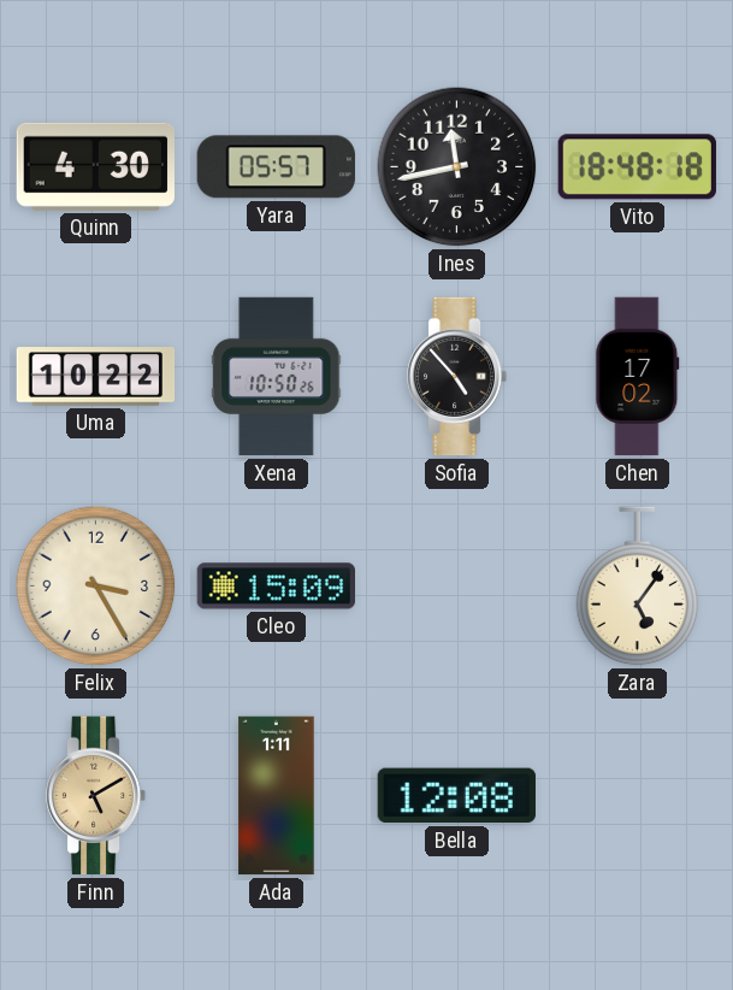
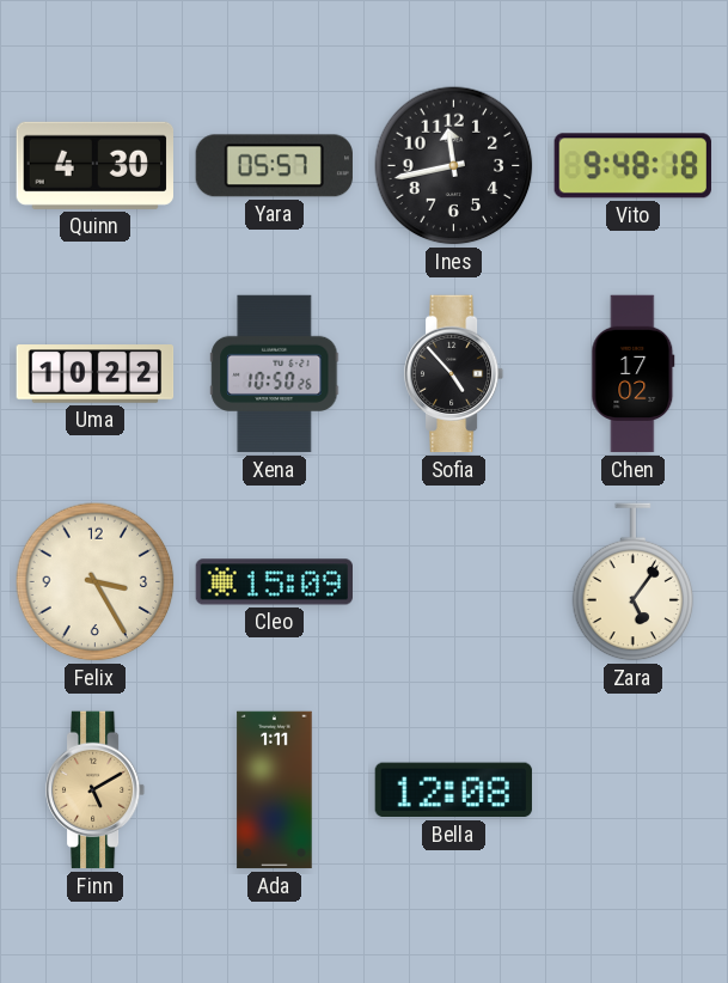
Vito: 18:48 -> 9:48
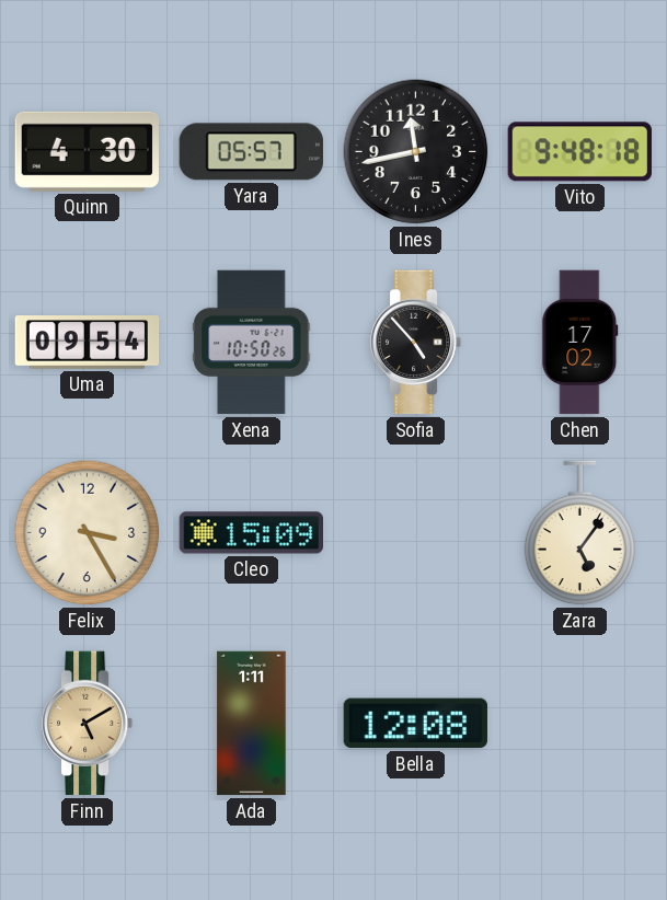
Uma: 10:22 -> 09:54
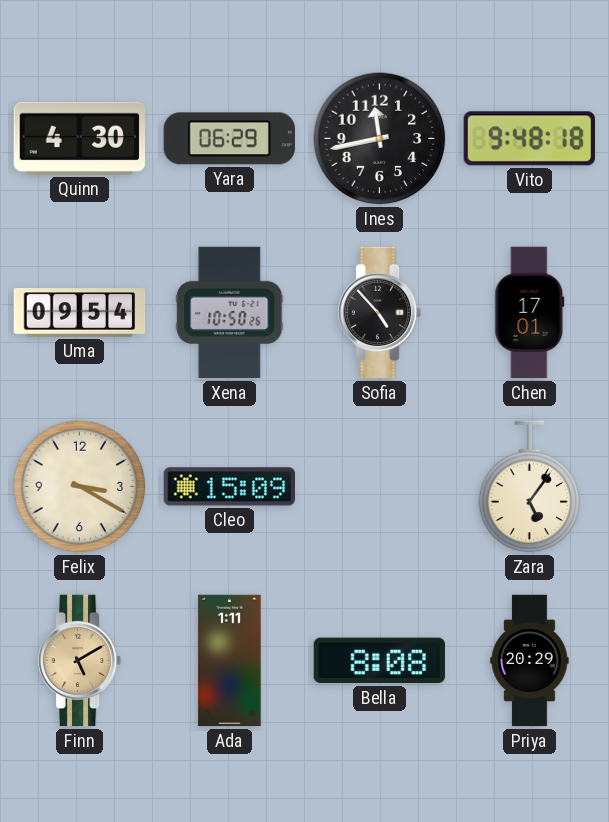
Yara: 05:57 -> 06:29
Chen: 17:02 -> 17:01
Felix: 3:25 -> 3:20
Bella: 12:08 -> 8:08
Priya: none -> 20:29
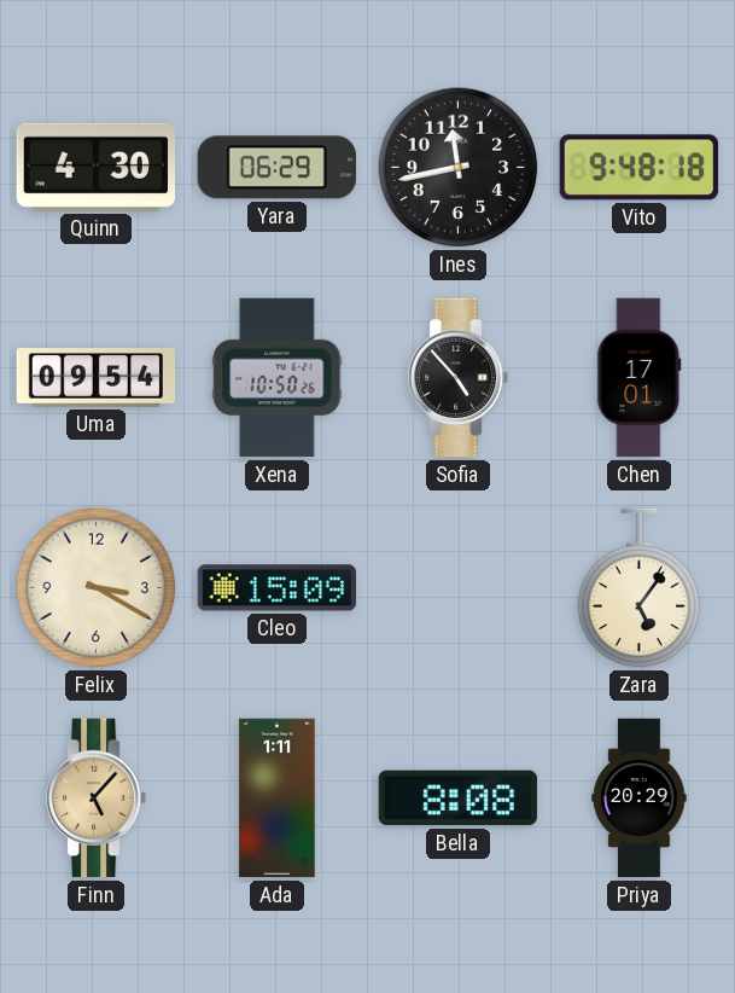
Finn: 5:10 -> 5:07
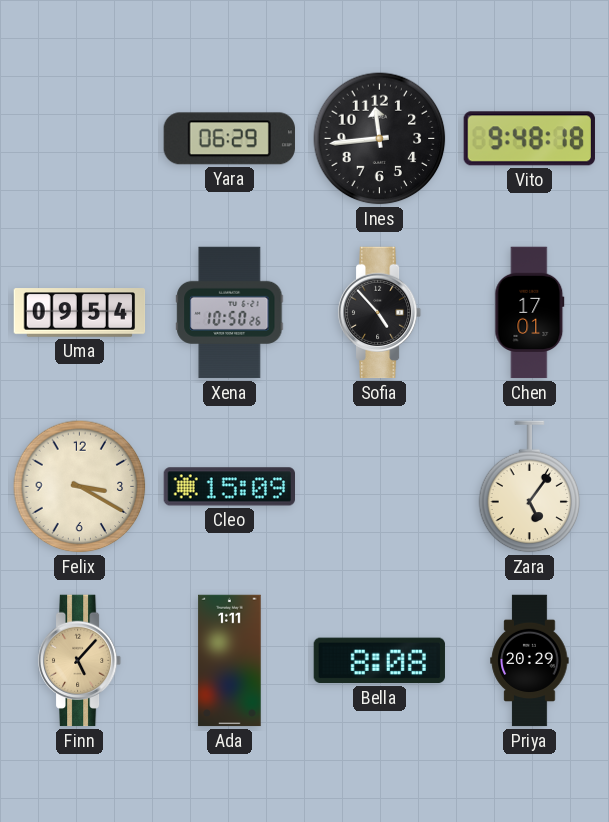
Quinn: 4:30 -> none
Ines: 11:43 -> 11:44
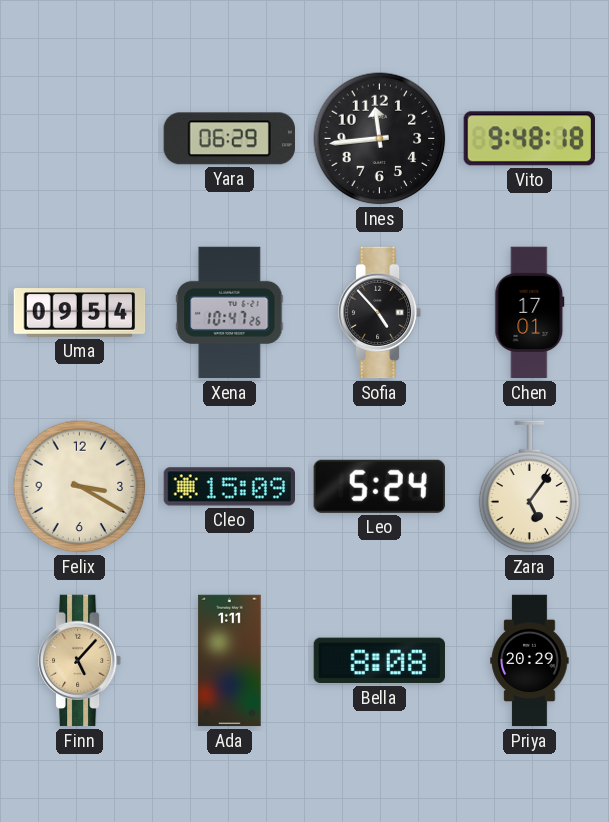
Xena: 10:50 -> 10:47
Leo: none -> 5:24
